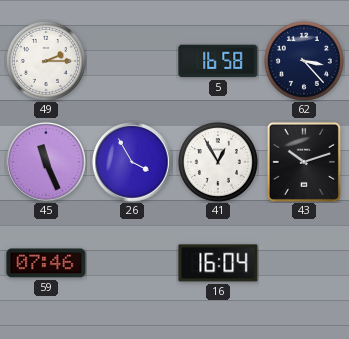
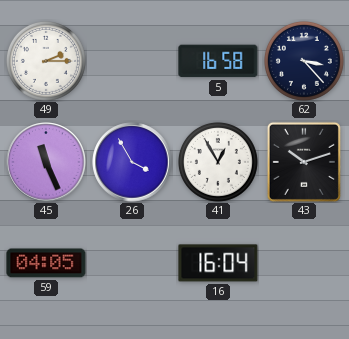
59: 07:46 -> 04:05
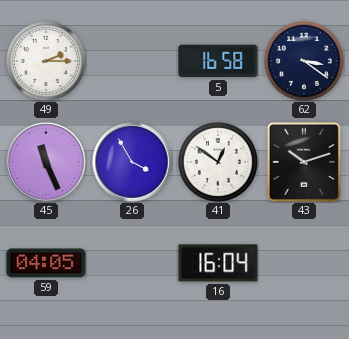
62: 3:23 -> 3:21
41: 12:55 -> 12:51
